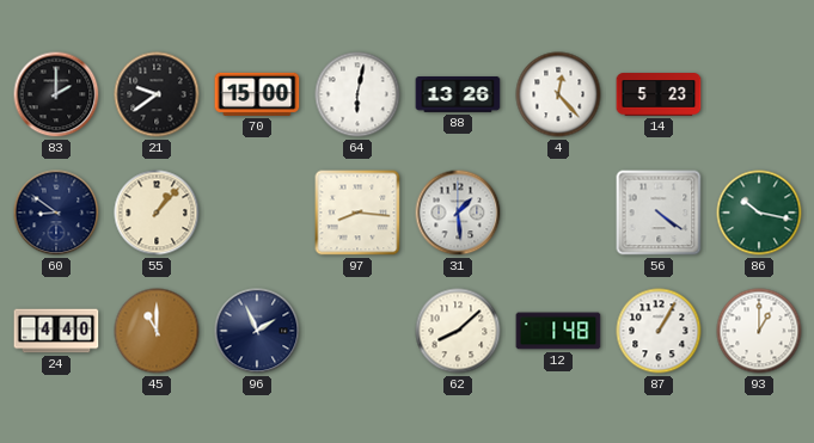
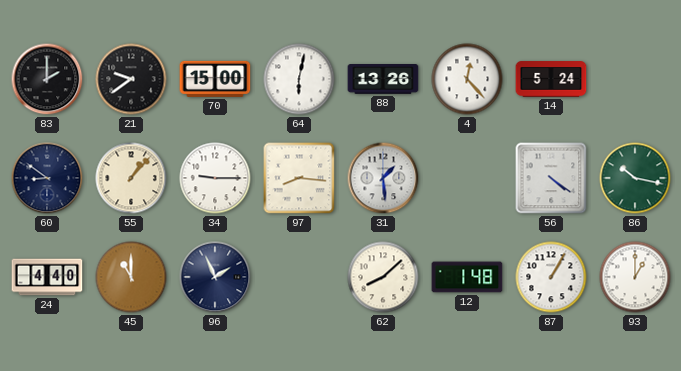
14: 5:23 -> 5:24
34: none -> 9:15
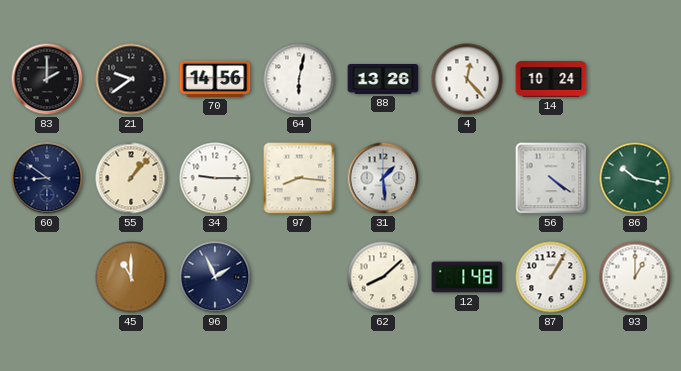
70: 15:00 -> 14:56
14: 5:24 -> 10:24
24: 4:40 -> none
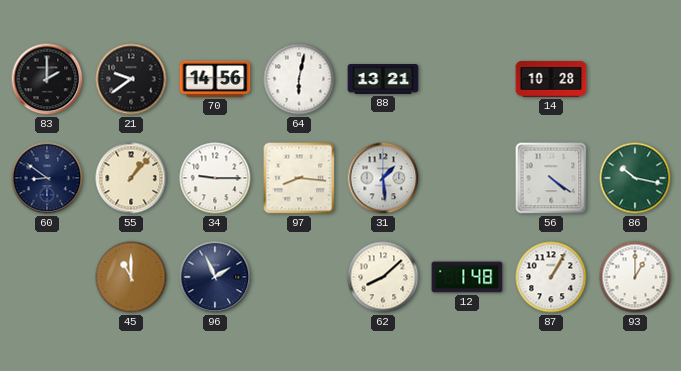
88: 13:26 -> 13:21
4: 12:23 -> none
14: 10:24 -> 10:28
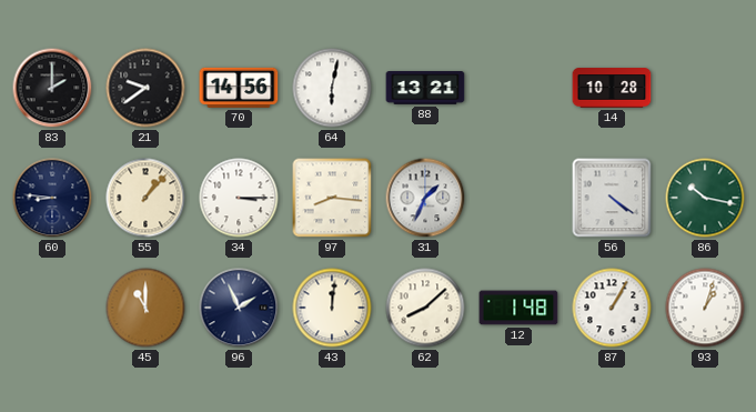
60: 8:51 -> 8:46
34: 9:15 -> 3:15
31: 1:29 -> 1:34
43: none -> 12:01
93: 1:00 -> 1:03
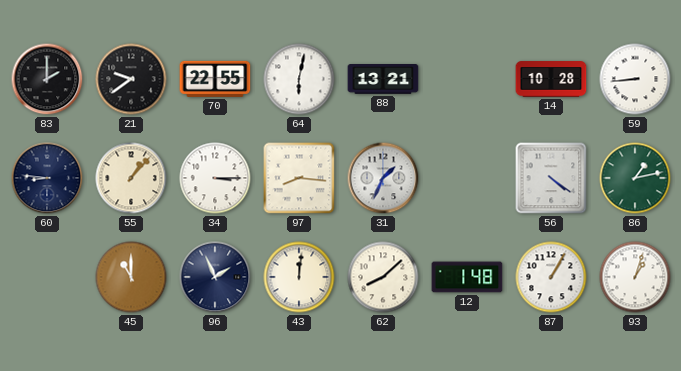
70: 14:56 -> 22:55
59: none -> 8:44
86: 10:17 -> 1:13
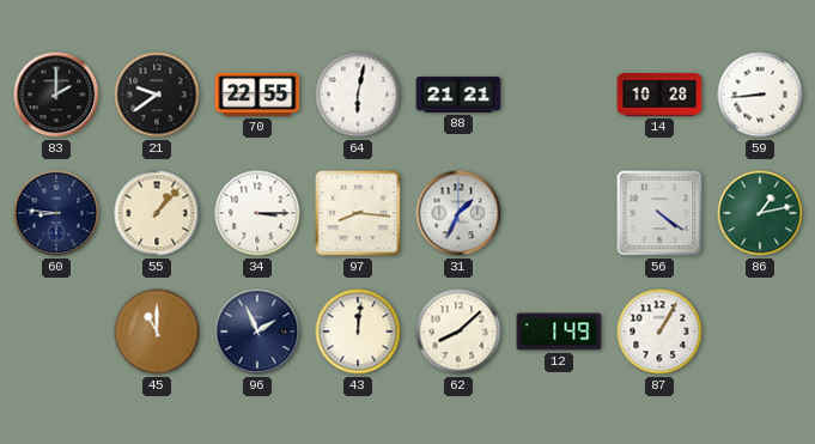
88: 13:21 -> 21:21
12: 1:48 -> 1:49
93: 1:03 -> none
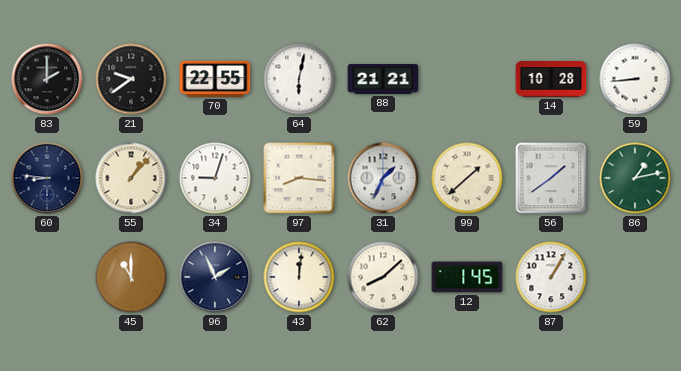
34: 3:15 -> 9:03
99: none -> 1:38
56: 4:21 -> 1:39
12: 1:49 -> 1:45
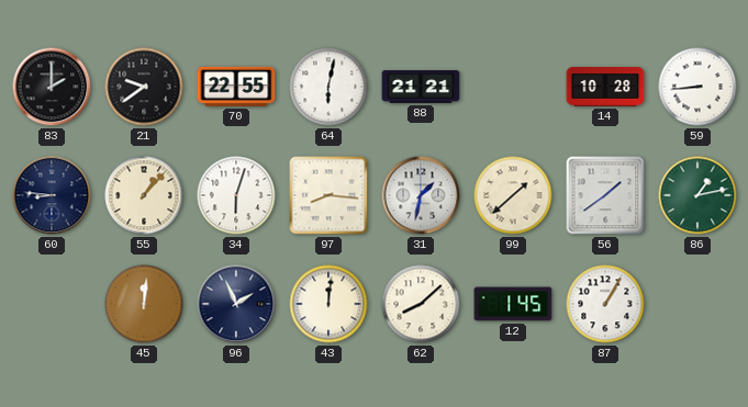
34: 9:03 -> 6:03
31: 1:34 -> 1:32
45: 11:00 -> 12:01
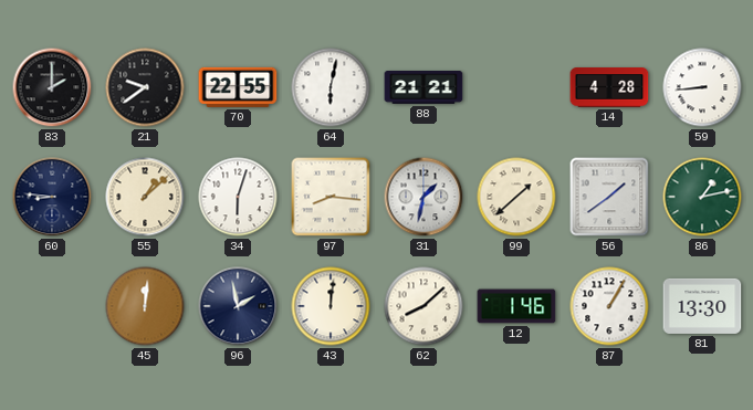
14: 10:28 -> 4:28
55: 1:07 -> 1:08
96: 1:56 -> 1:58
12: 1:45 -> 1:46
81: none -> 13:30
